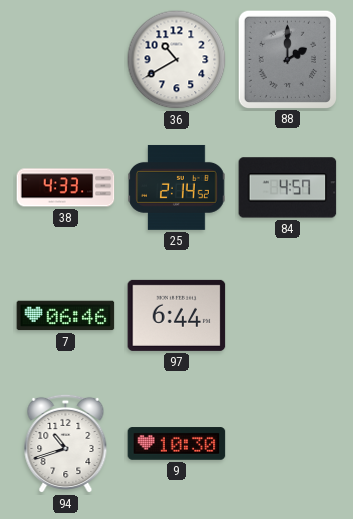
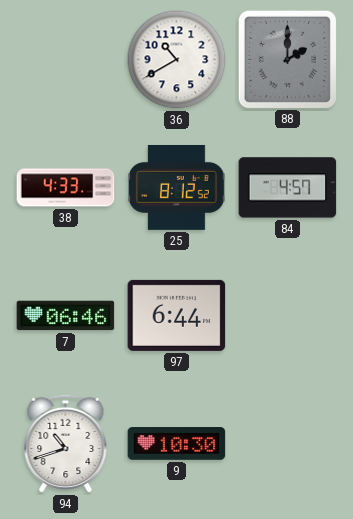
25: 2:14 -> 8:12
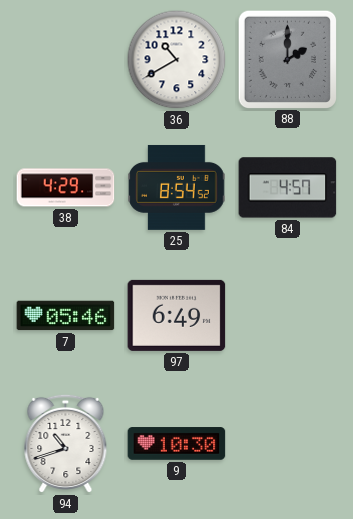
38: 4:33 -> 4:29
25: 8:12 -> 8:54
7: 06:46 -> 05:46
97: 6:44 -> 6:49
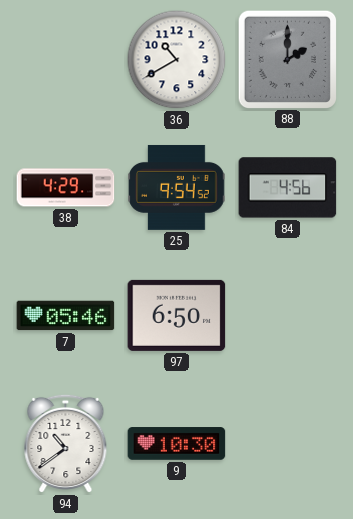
25: 8:54 -> 9:54
84: 4:57 -> 4:56
97: 6:49 -> 6:50
94: 10:42 -> 10:39
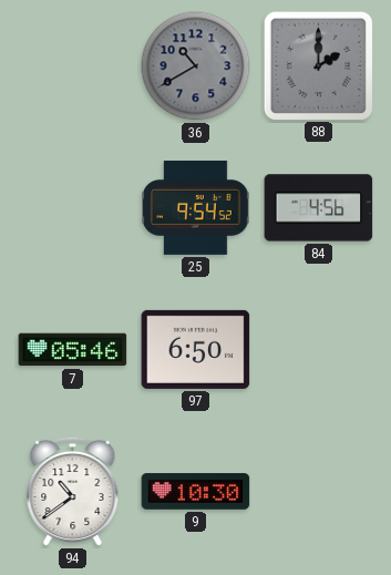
36 dial: white -> grey
38: 4:29 -> none
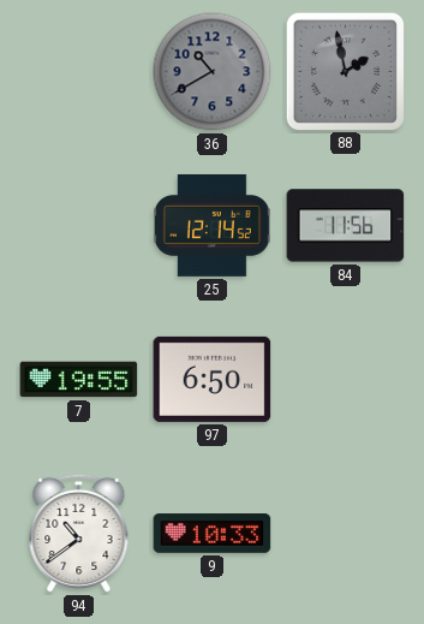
88: 2:00 -> 1:58
25: 9:54 -> 12:14
84: 4:56 -> 11:56
7: 05:46 -> 19:55
9: 10:30 -> 10:33
